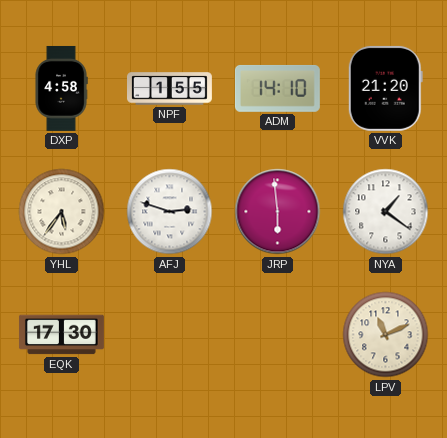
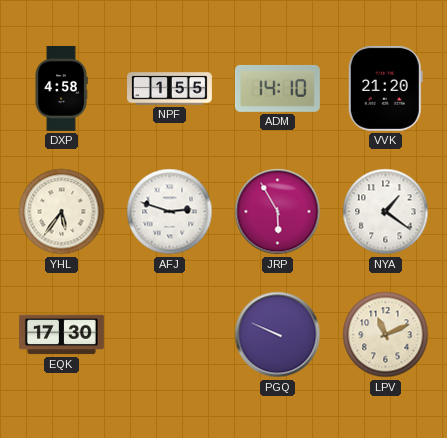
JRP: 5:59 -> 5:55
PGQ: none -> 9:49
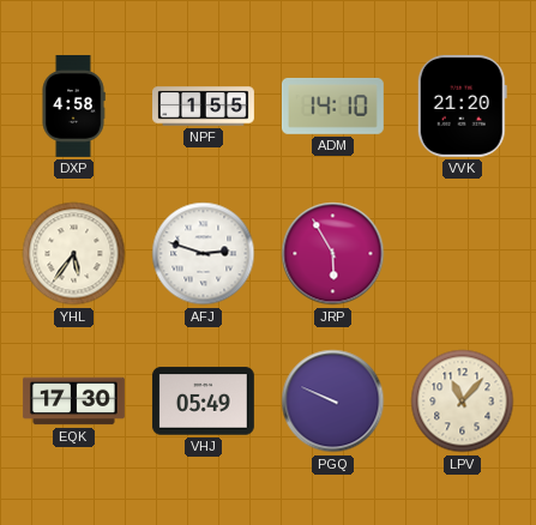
NYA: 1:21 -> none
VHJ: none -> 05:49
LPV: 11:11 -> 11:07
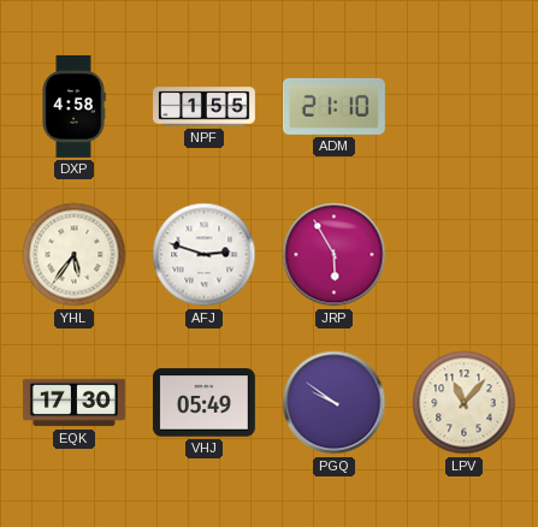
ADM: 14:10 -> 21:10
VVK: 21:20 -> none
PGQ: 9:49 -> 9:51
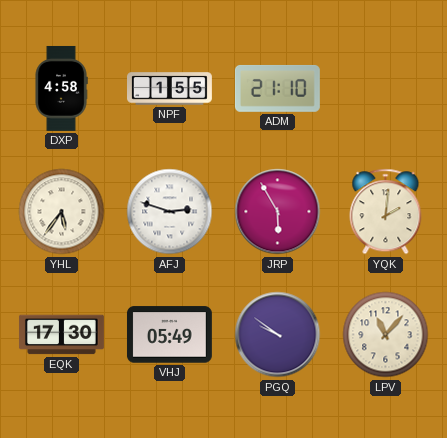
YQK: none -> 2:01
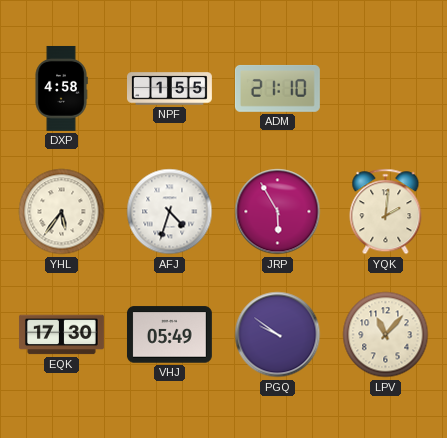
AFJ: 2:48 -> 4:33
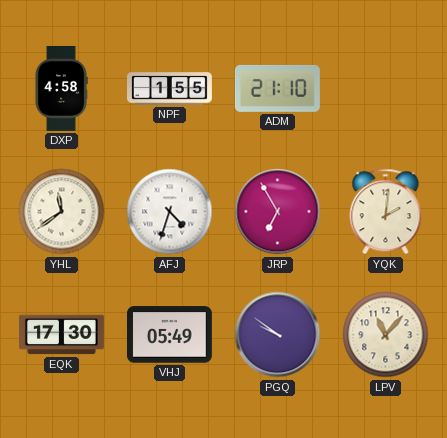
YHL: 5:36 -> 11:39
JRP: 5:55 -> 6:55
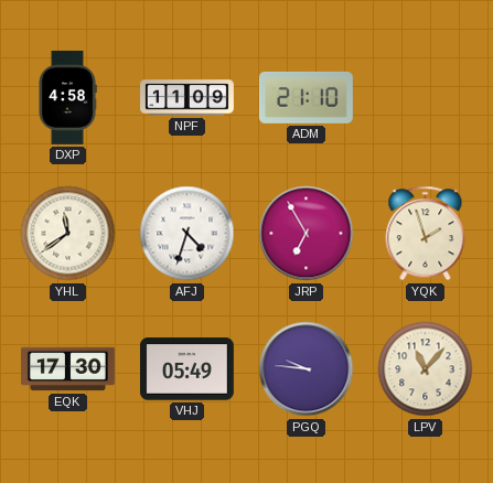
NPF: 1:55 -> 11:09
YQK: 2:01 -> 1:57
PGQ: 9:51 -> 9:46
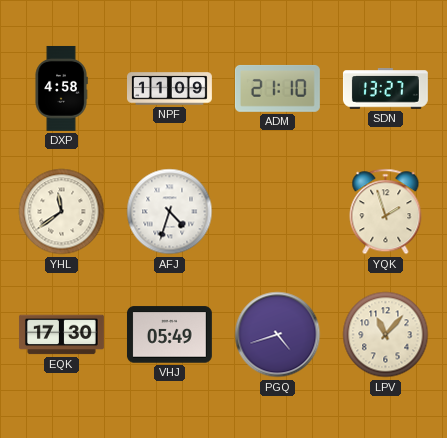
SDN: none -> 13:27
JRP: 6:55 -> none
PGQ: 9:46 -> 4:42
